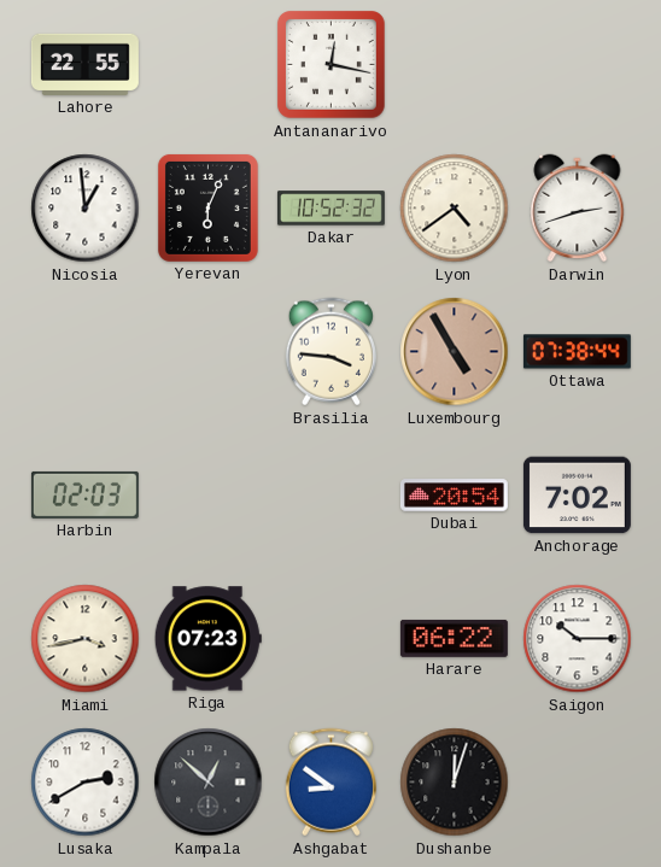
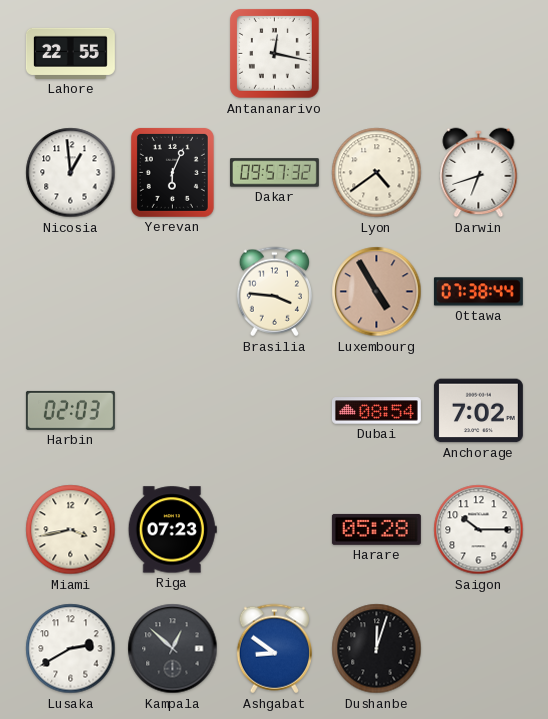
Dakar: 10:52 -> 09:57
Darwin: 2:42 -> 6:42
Dubai: 20:54 -> 08:54
Harare: 06:22 -> 05:28
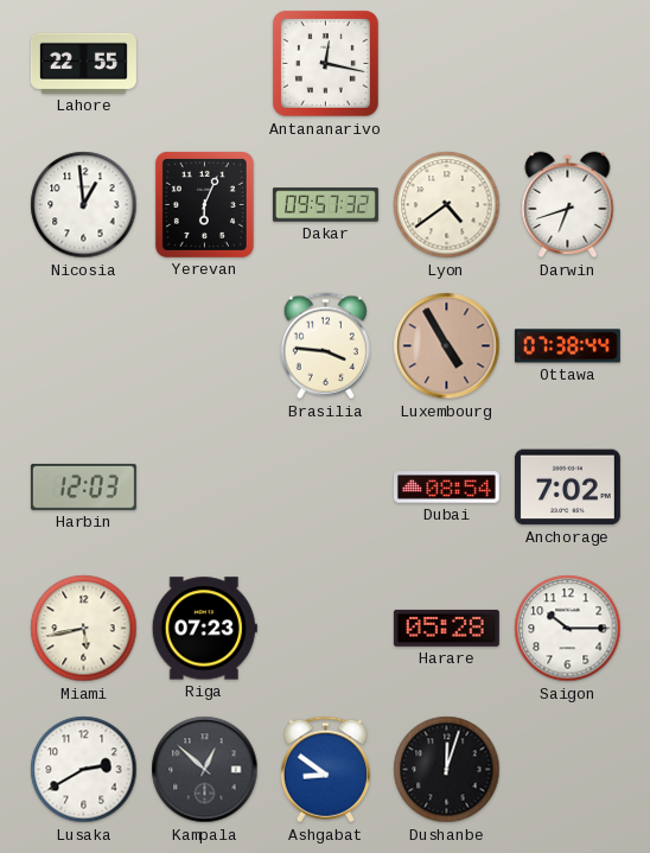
Harbin: 02:03 -> 12:03
Miami: 3:43 -> 5:43
